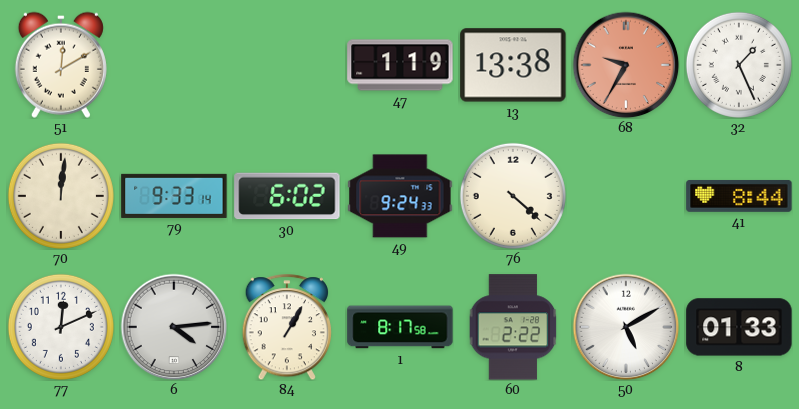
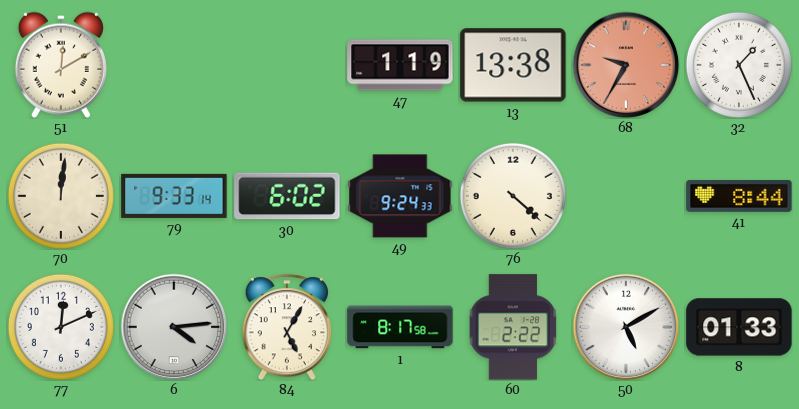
84: 1:05 -> 5:05
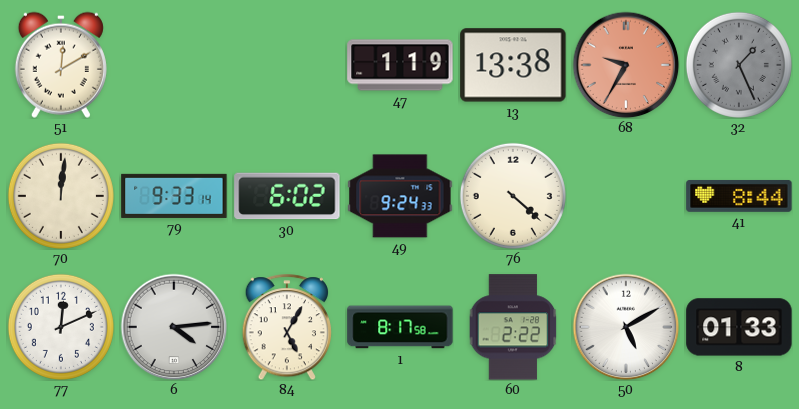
32 dial: white -> grey
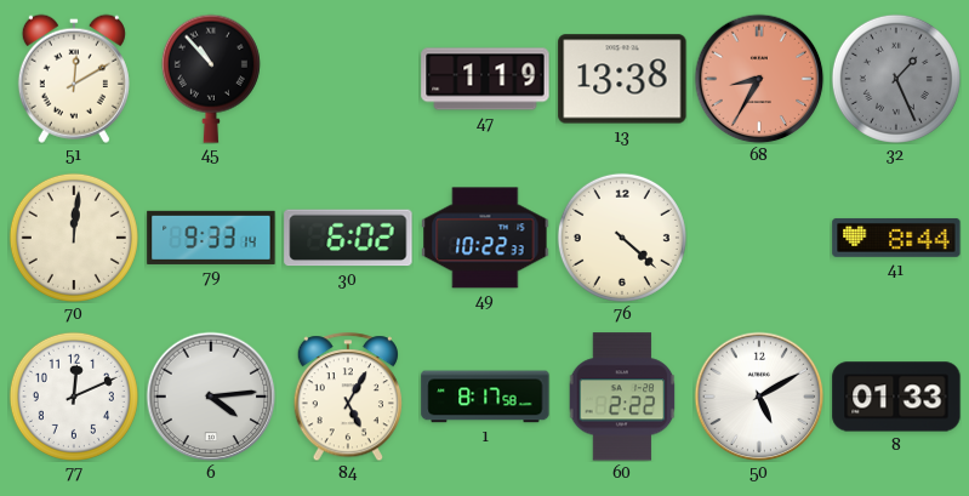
45: none -> 10:53
68: 9:35 -> 8:35
49: 9:24 -> 10:22
